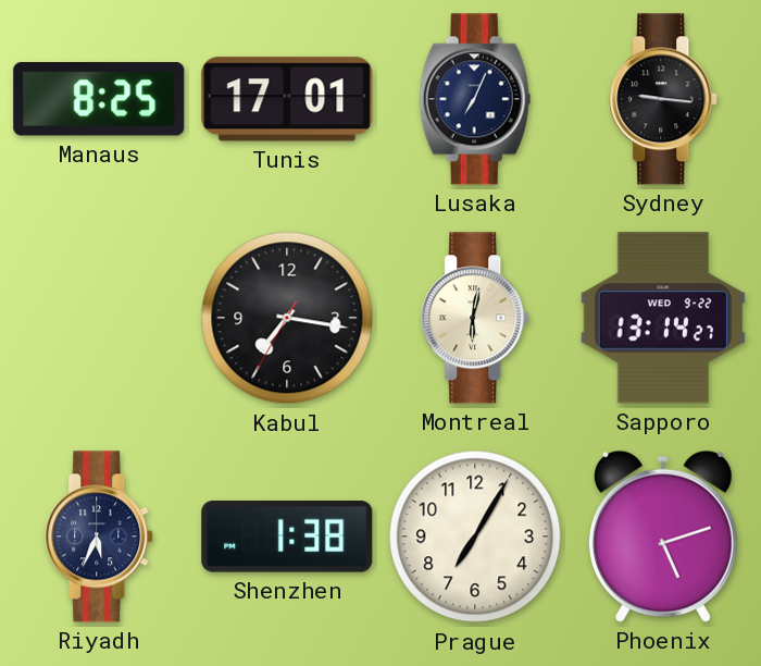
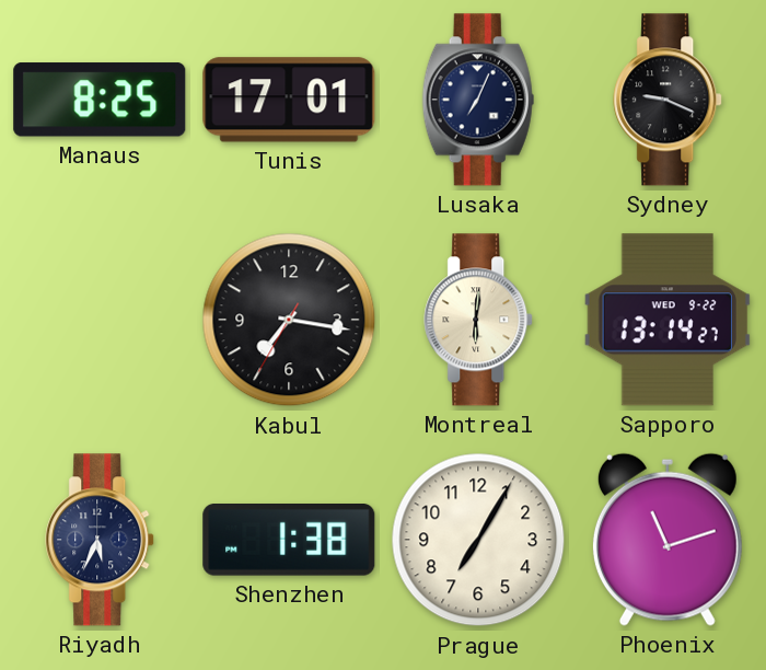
Sydney: 9:16 -> 9:19
Montreal: 6:02 -> 6:01
Phoenix: 5:12 -> 11:12
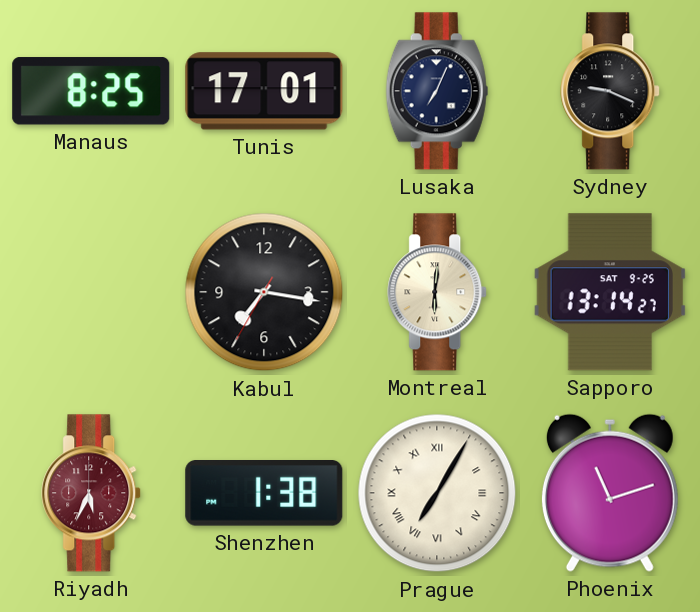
Sapporo date: WED 9-22 -> SAT 9-25
Riyadh dial: navy -> burgundy
Prague numerals: Arabic -> Roman
